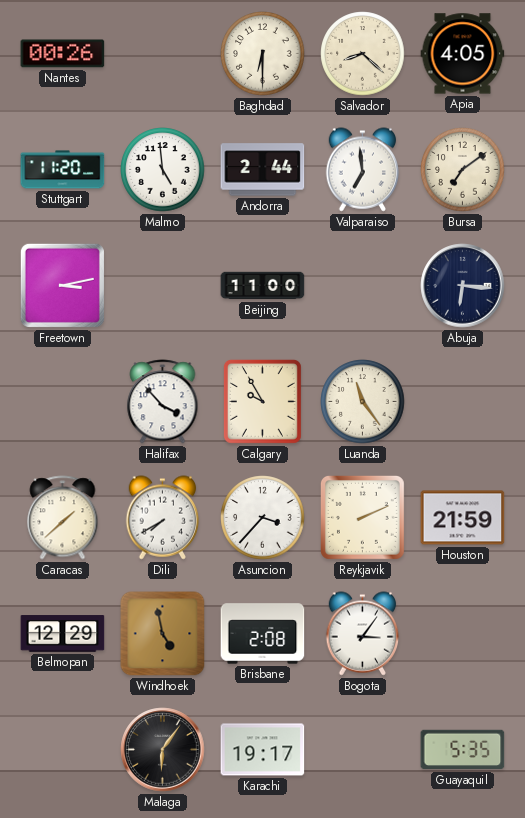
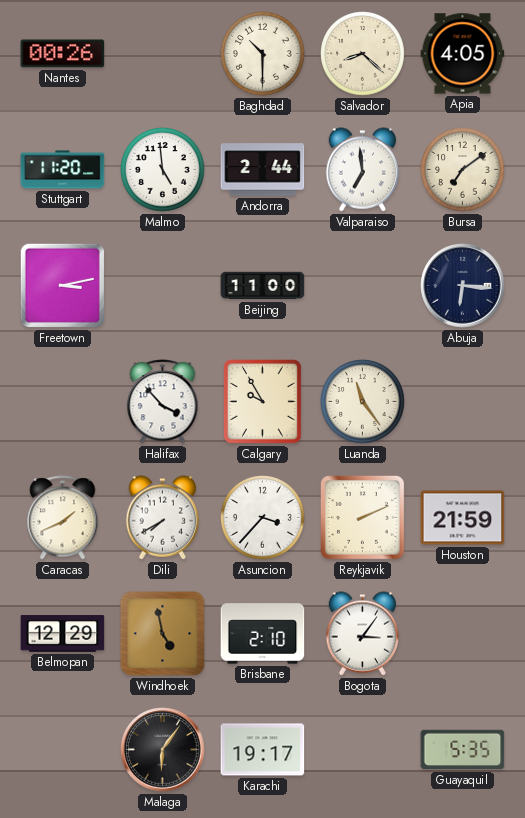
Baghdad: 6:30 -> 10:30
Caracas: 1:38 -> 1:41
Brisbane: 2:08 -> 2:10
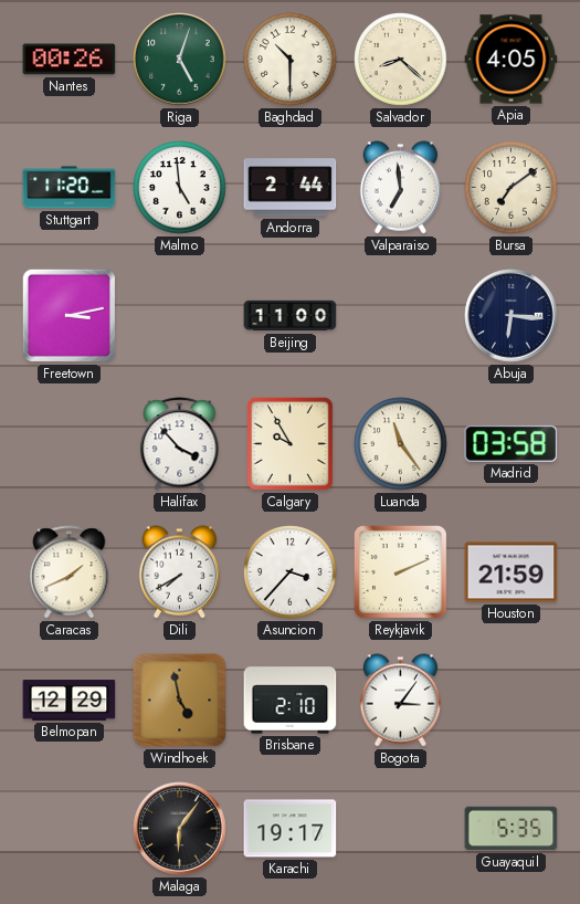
Riga: none -> 5:03
Madrid: none -> 03:58
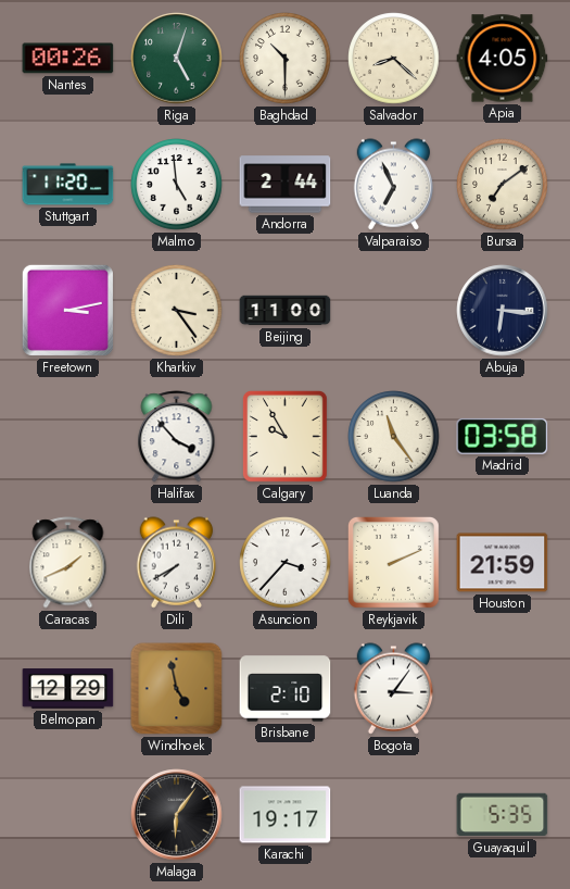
Valparaiso: 6:59 -> 6:56
Kharkiv: none -> 3:24
